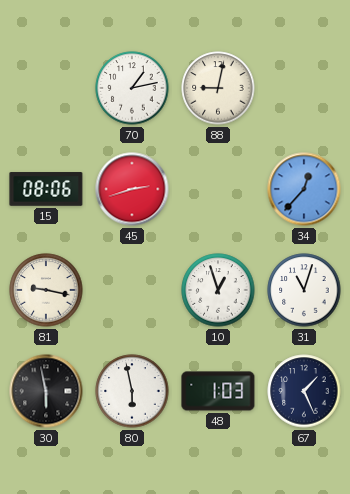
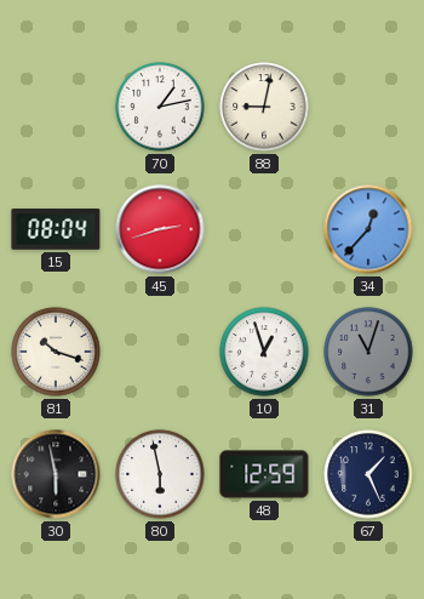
15: 08:06 -> 08:04
81: 9:17 -> 10:18
31 dial: white -> grey
48: 1:03 -> 12:59
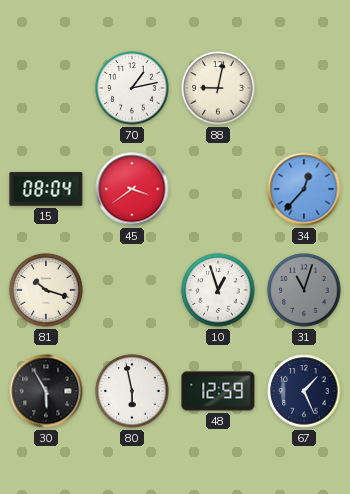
45: 2:42 -> 3:39
30: 5:58 -> 5:55
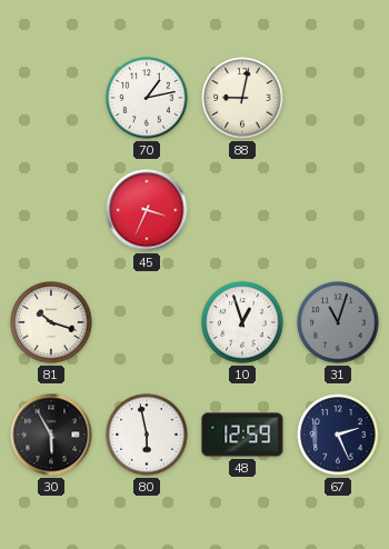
15: 08:04 -> none
45: 3:39 -> 3:34
34: 12:37 -> none
67: 1:26 -> 2:26
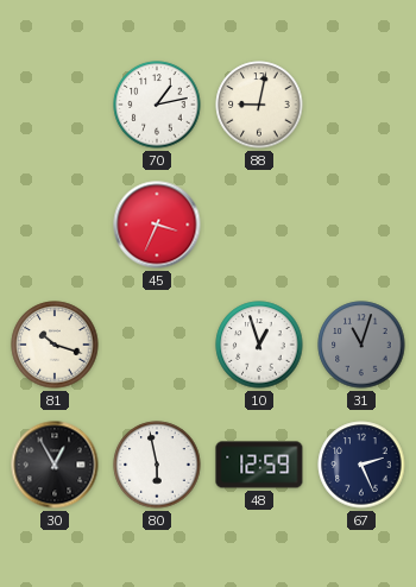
30: 5:55 -> 12:55
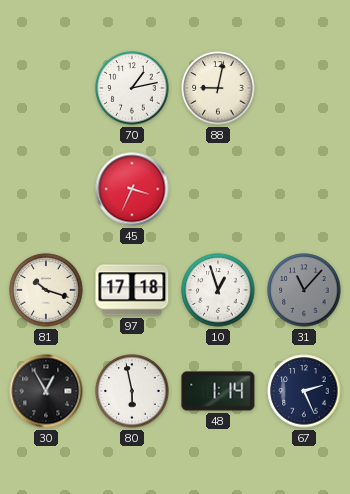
97: none -> 17:18
31: 11:03 -> 11:07
48: 12:59 -> 1:14
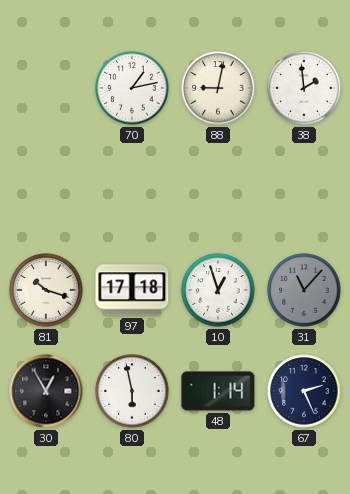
38: none -> 1:59
45: 3:34 -> none
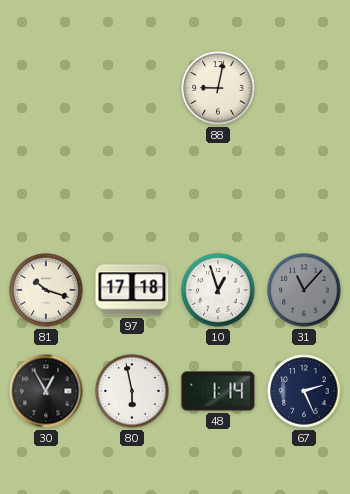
70: 1:13 -> none
38: 1:59 -> none
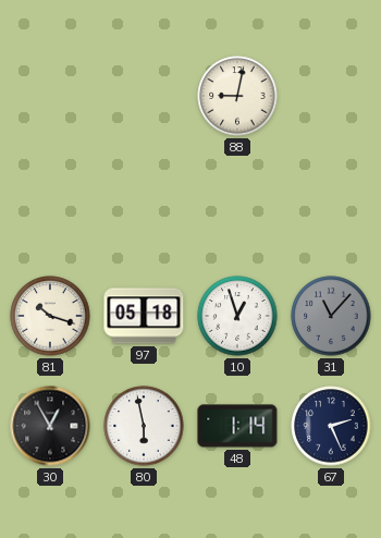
97: 17:18 -> 05:18
